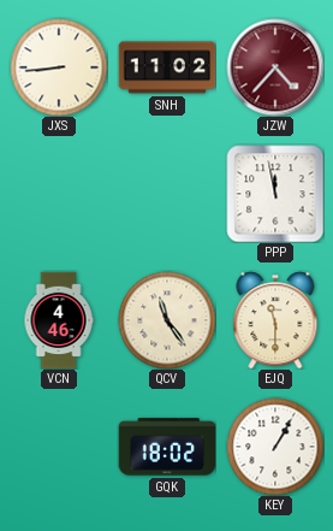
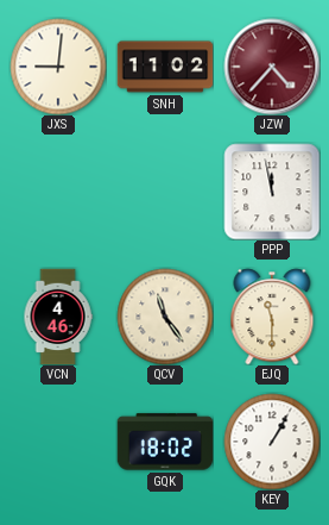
JXS: 8:44 -> 9:01
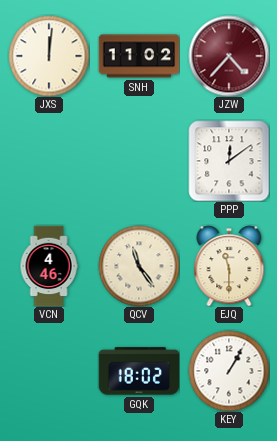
JXS: 9:01 -> 12:01
PPP: 11:58 -> 12:09
